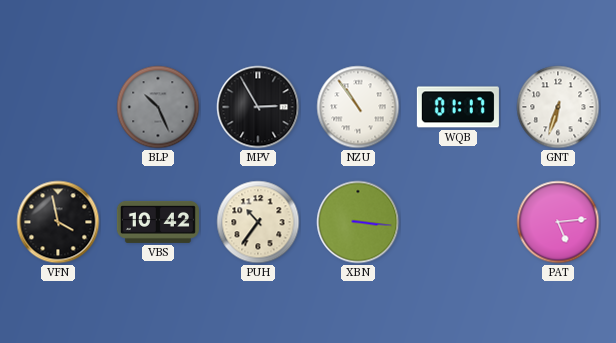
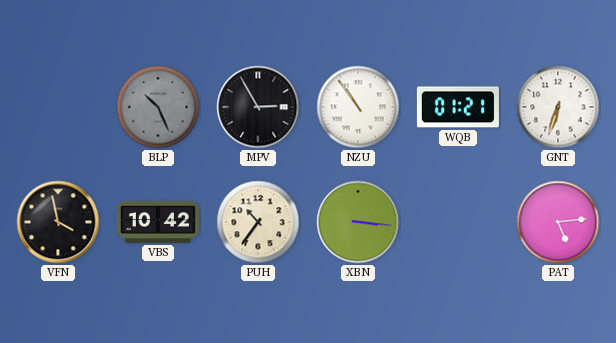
WQB: 01:17 -> 01:21
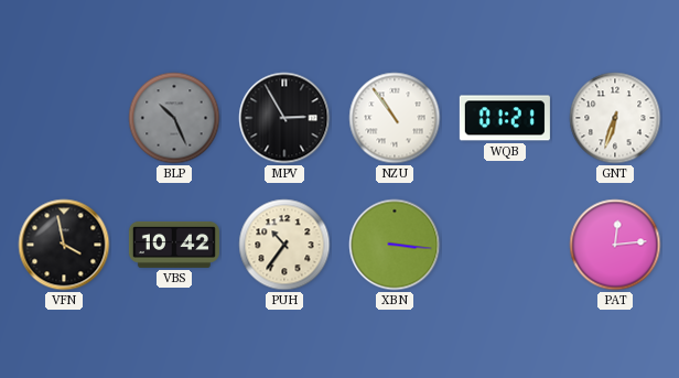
PAT: 5:14 -> 12:14
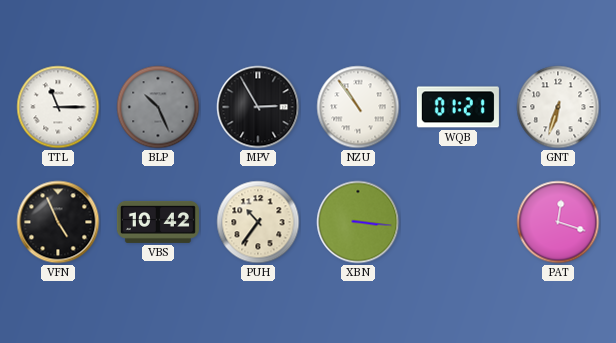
TTL: none -> 11:15
VFN: 3:58 -> 4:56
PAT: 12:14 -> 12:18
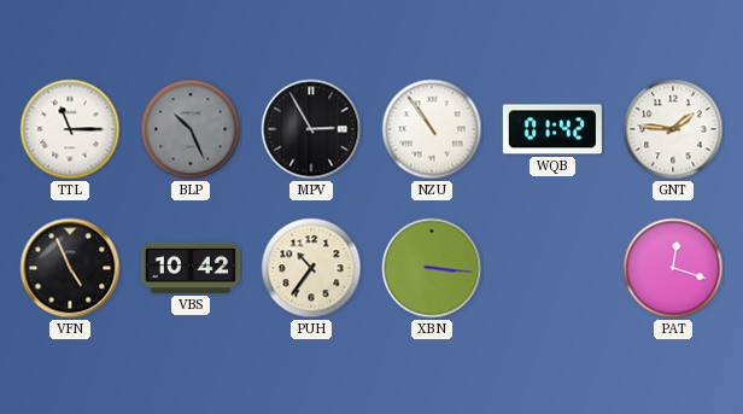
WQB: 01:21 -> 01:42
GNT: 6:33 -> 1:46
